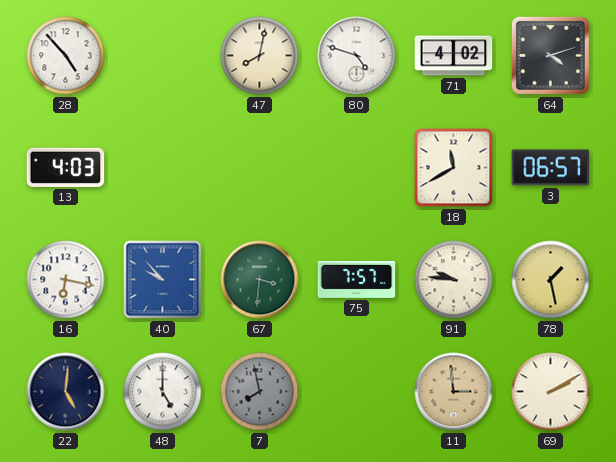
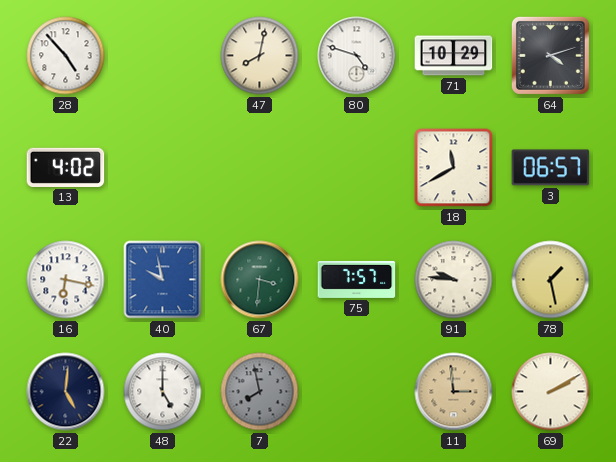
71: 4:02 -> 10:29
13: 4:03 -> 4:02
40: 9:53 -> 9:58
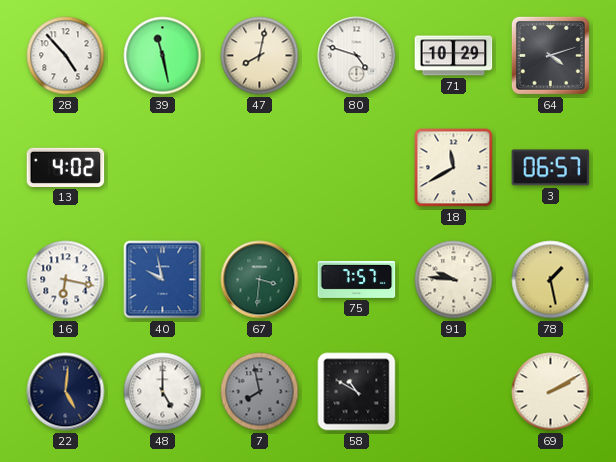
39: none -> 11:28
58: none -> 10:50
11: 2:59 -> none
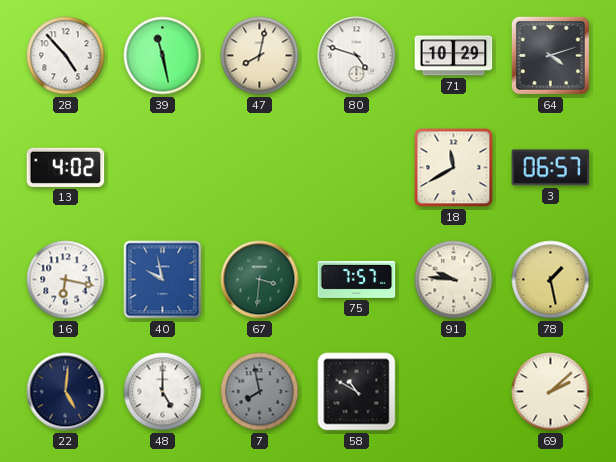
69: 2:10 -> 2:08
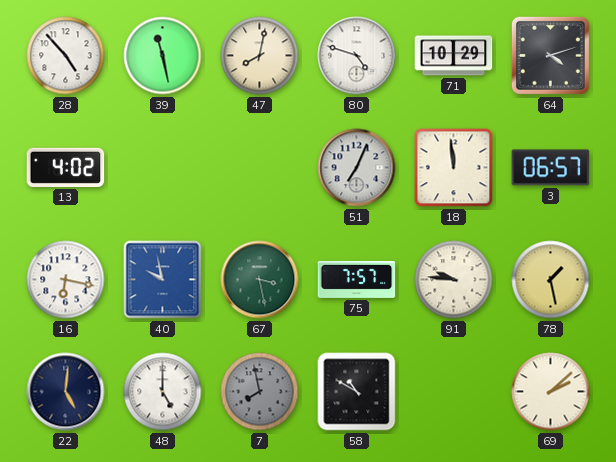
51: none -> 7:04
18: 11:40 -> 11:59
67: 3:31 -> 3:28
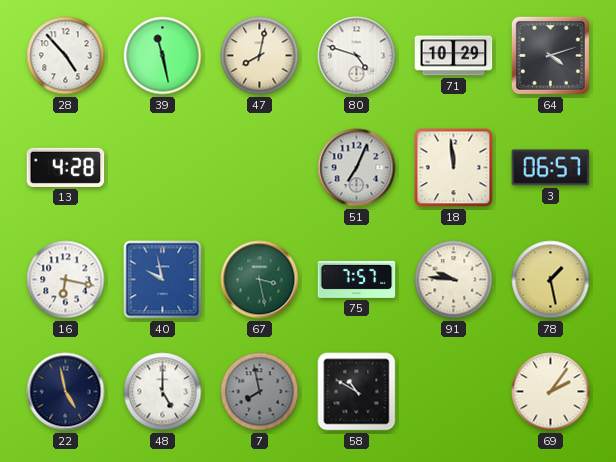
13: 4:02 -> 4:28
22: 5:01 -> 4:58
69: 2:08 -> 2:06
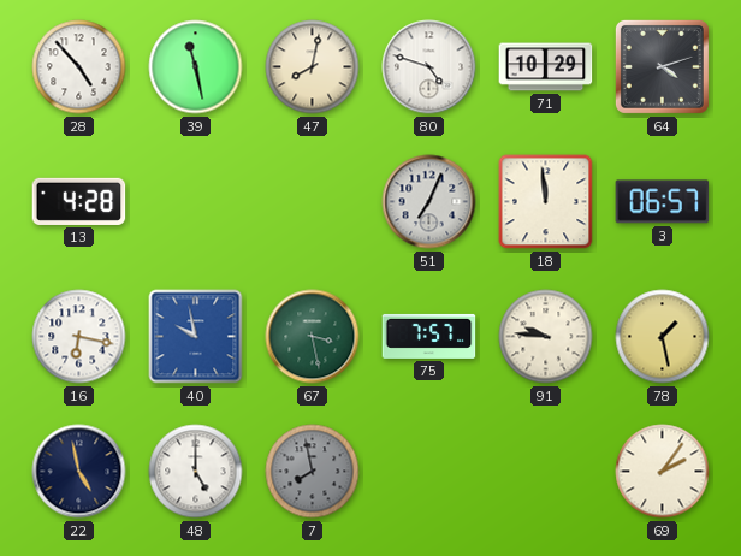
58: 10:50 -> none
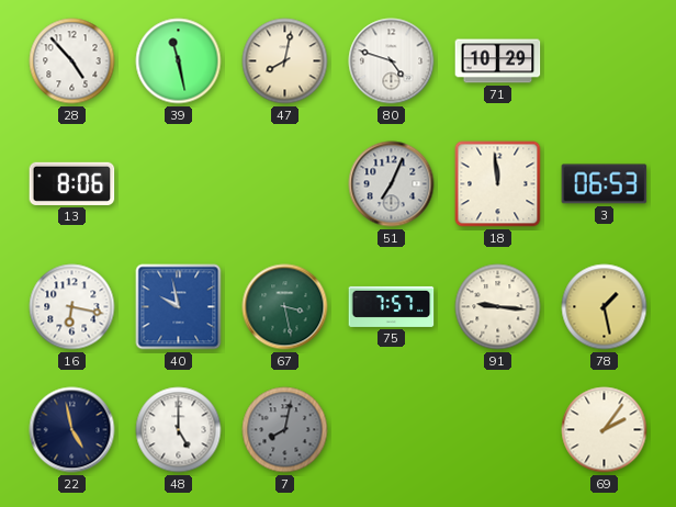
64: 4:12 -> none
13: 4:28 -> 8:06
3: 06:57 -> 06:53
91: 9:46 -> 9:16
7: 7:58 -> 8:02
